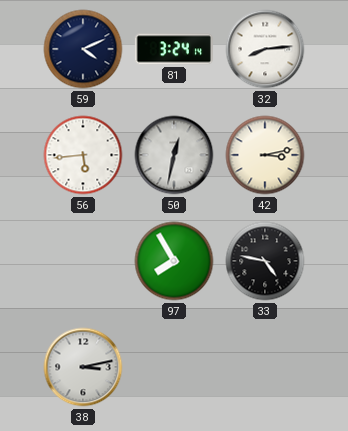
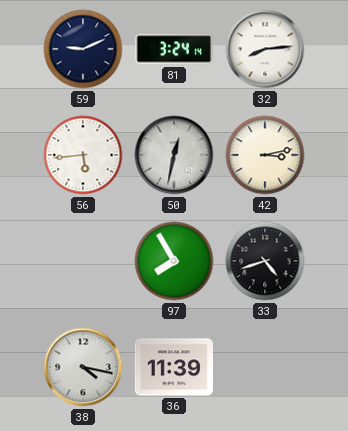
59: 4:11 -> 9:11
33: 4:47 -> 4:42
38: 3:13 -> 4:17
36: none -> 11:39
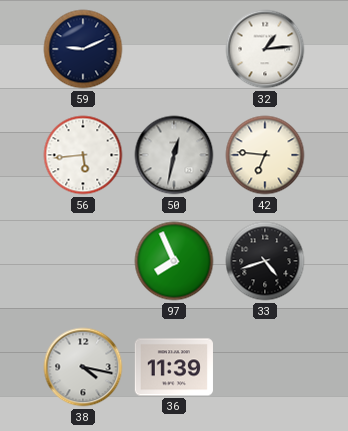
81: 3:24 -> none
32: 8:14 -> 1:14
42: 3:13 -> 6:46
97: 7:55 -> 7:56
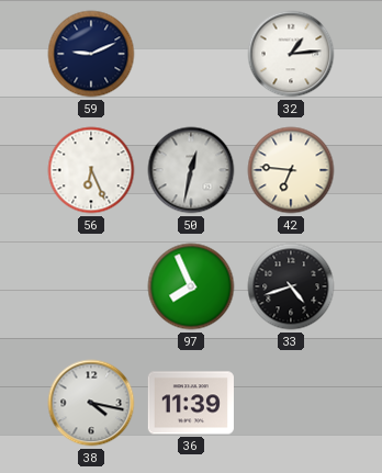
56: 5:44 -> 6:26
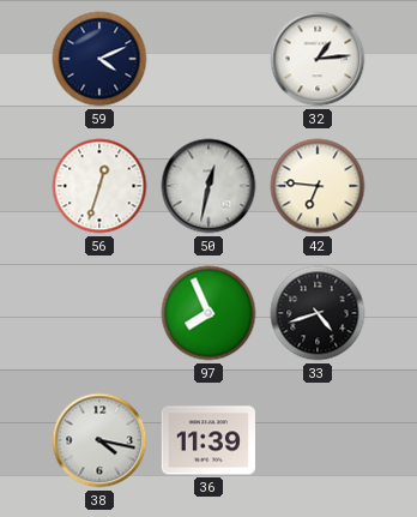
59: 9:11 -> 4:11
56: 6:26 -> 12:33
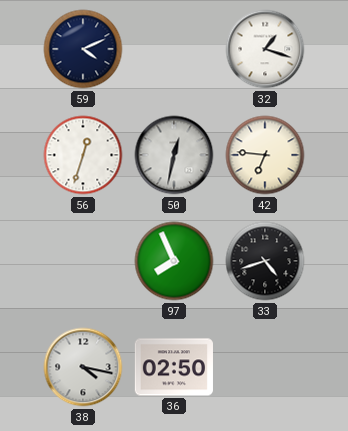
32: 1:14 -> 1:18
36: 11:39 -> 02:50
